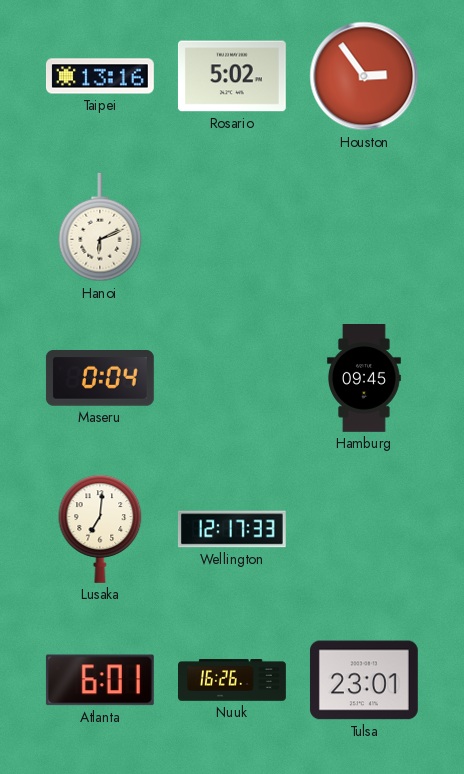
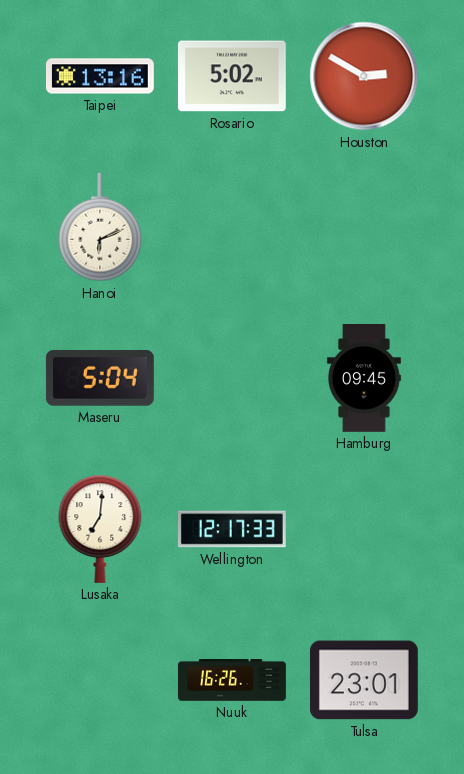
Houston: 2:54 -> 2:50
Maseru: 0:04 -> 5:04
Atlanta: 6:01 -> none
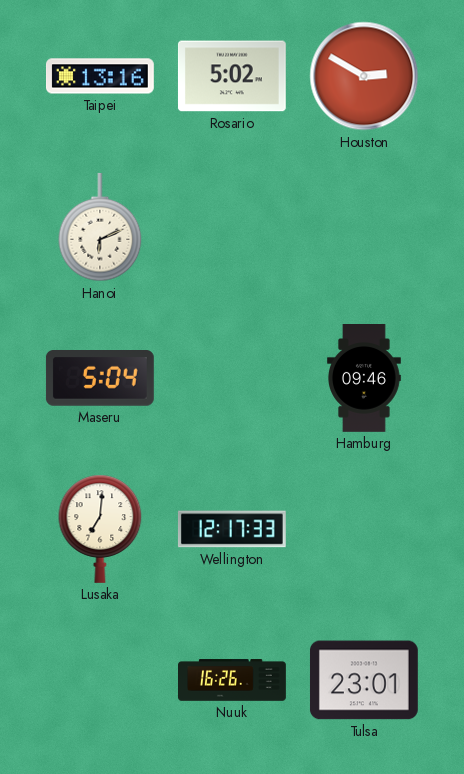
Hamburg: 09:45 -> 09:46
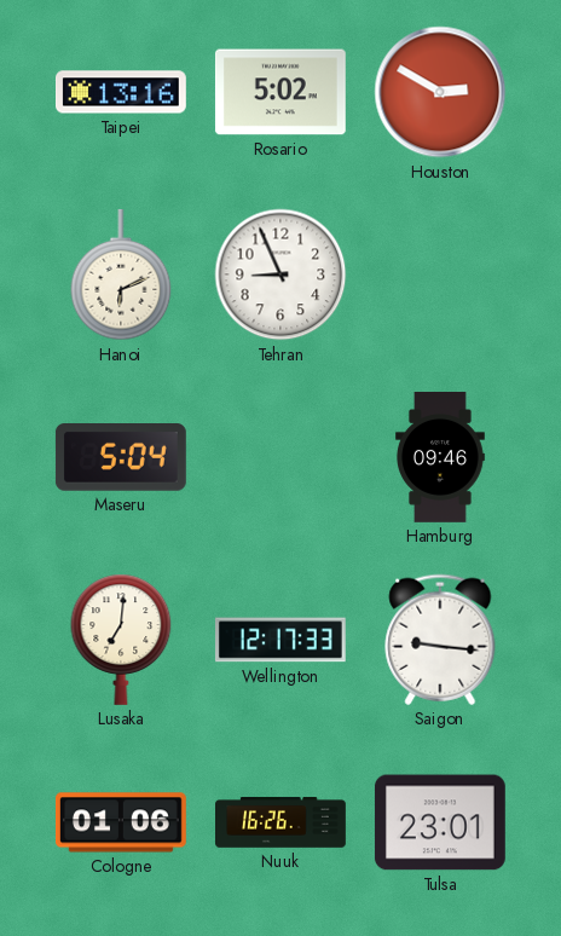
Tehran: none -> 8:56
Saigon: none -> 9:16
Cologne: none -> 01:06
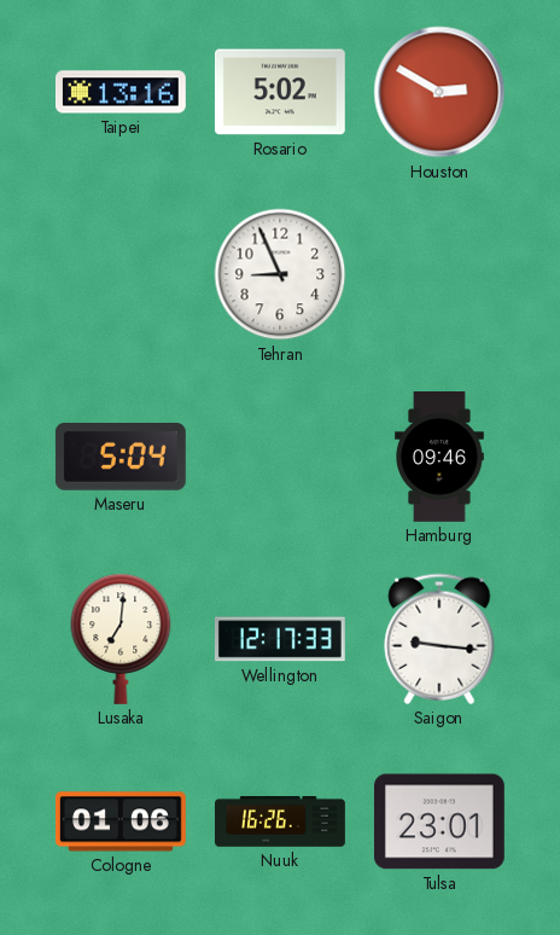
Hanoi: 6:11 -> none
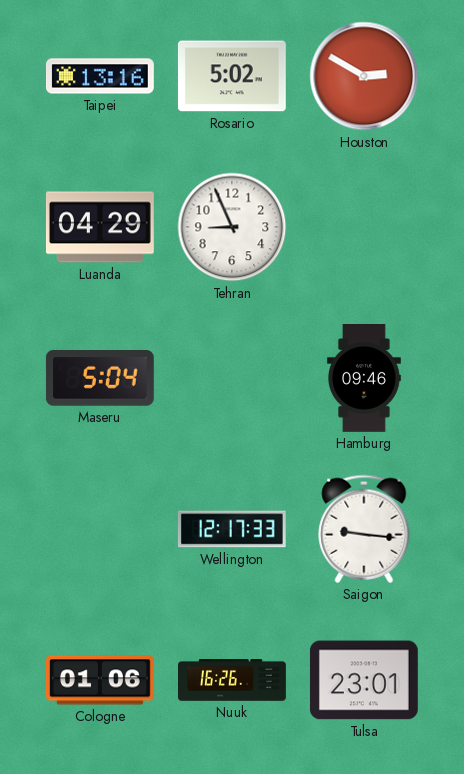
Luanda: none -> 04:29
Lusaka: 7:01 -> none
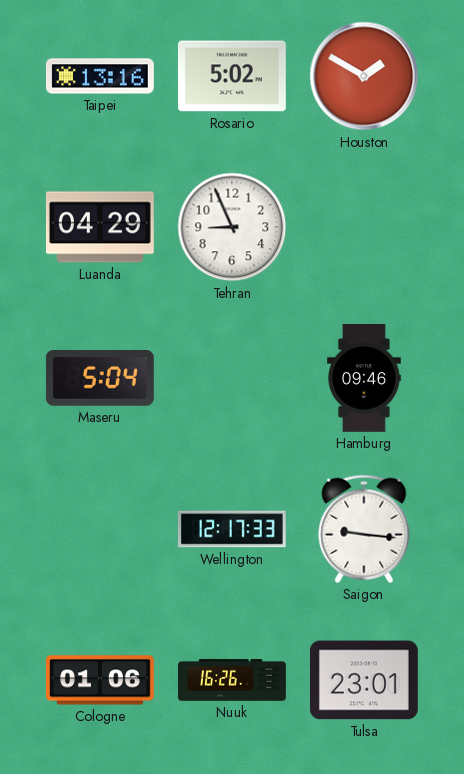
Houston: 2:50 -> 1:50
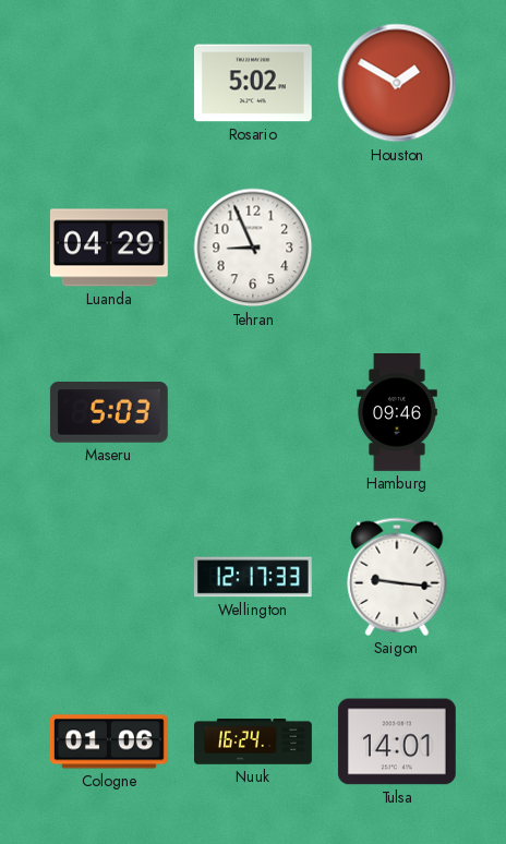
Taipei: 13:16 -> none
Maseru: 5:04 -> 5:03
Nuuk: 16:26 -> 16:24
Tulsa: 23:01 -> 14:01
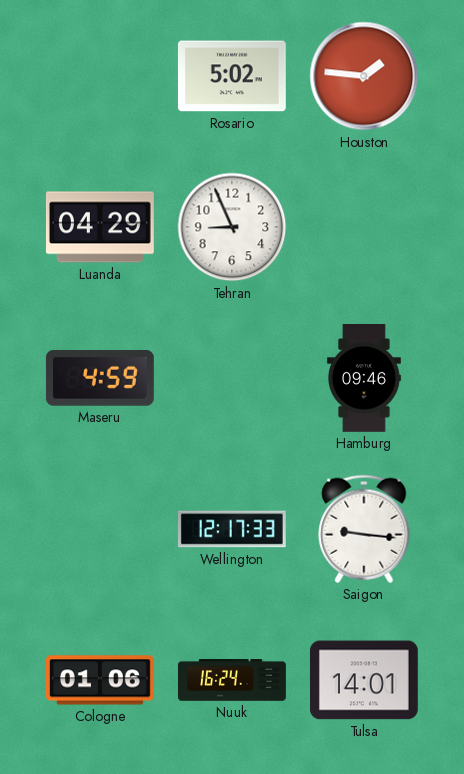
Houston: 1:50 -> 1:46
Maseru: 5:03 -> 4:59
